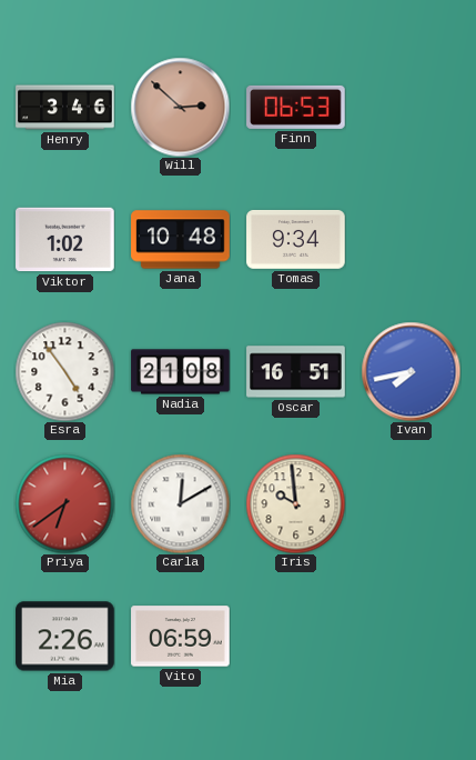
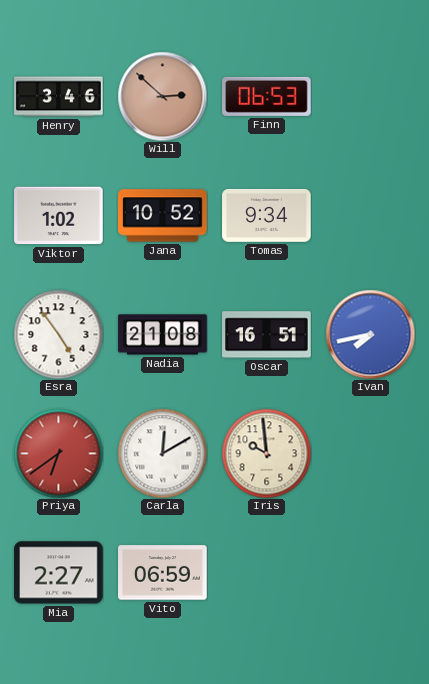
Jana: 10:48 -> 10:52
Mia: 2:26 -> 2:27
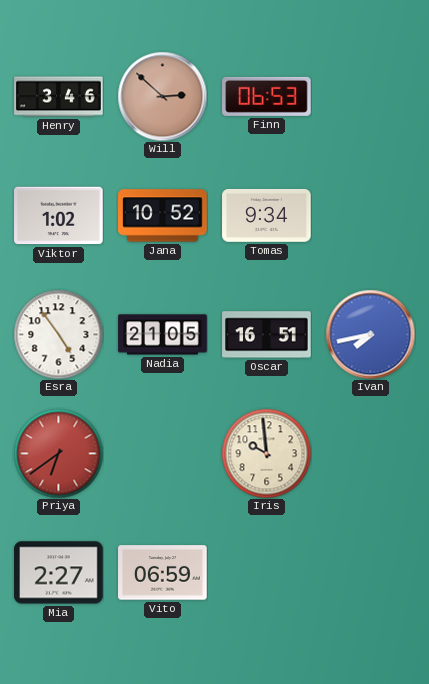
Nadia: 21:08 -> 21:05
Carla: 12:10 -> none
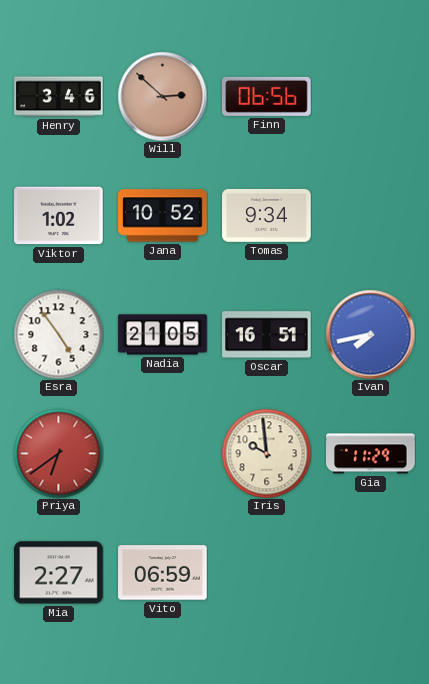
Finn: 06:53 -> 06:56
Gia: none -> 11:29
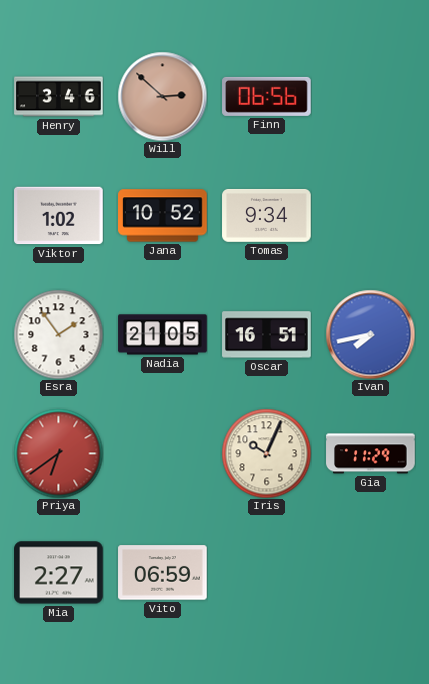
Esra: 4:54 -> 1:54
Iris: 9:59 -> 10:04
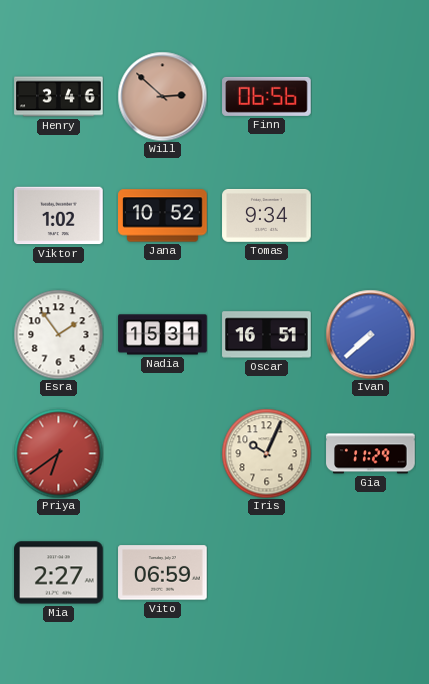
Nadia: 21:05 -> 15:31
Ivan: 7:43 -> 7:38
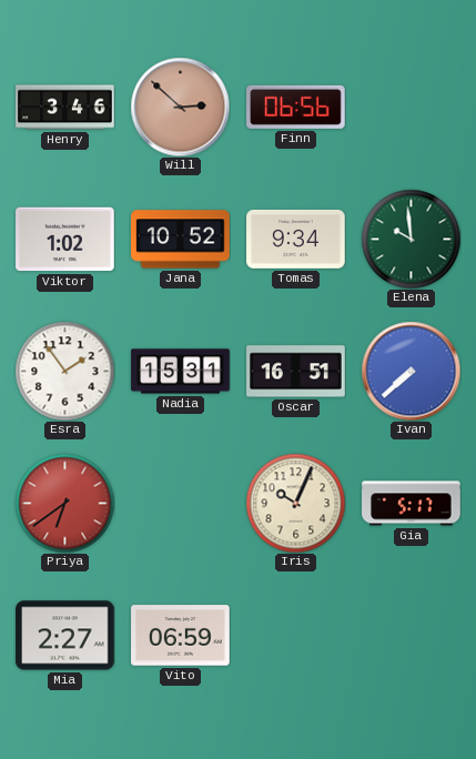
Elena: none -> 9:59
Gia: 11:29 -> 5:17
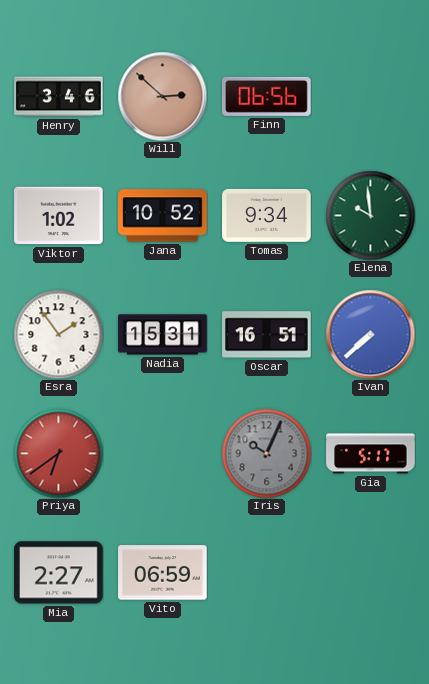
Iris dial: cream -> grey
